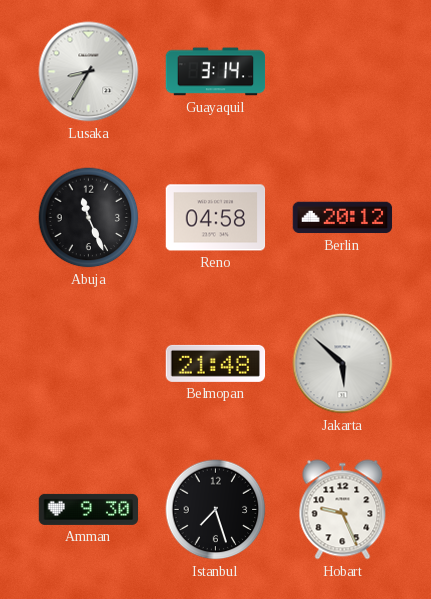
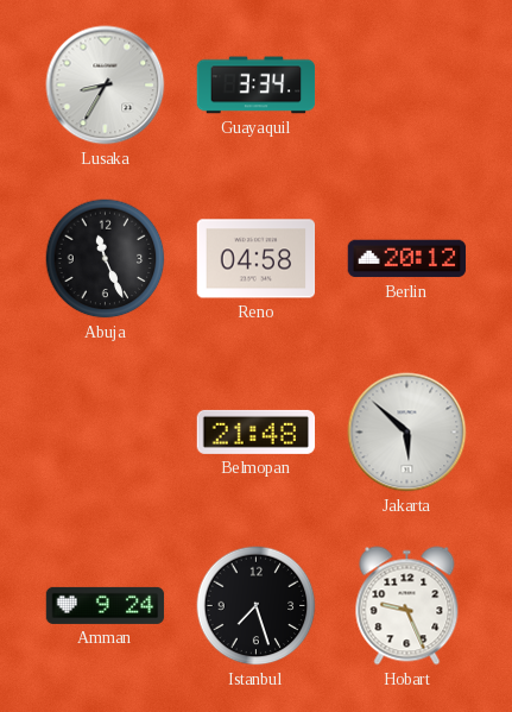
Guayaquil: 3:14 -> 3:34
Amman: 9:30 -> 9:24
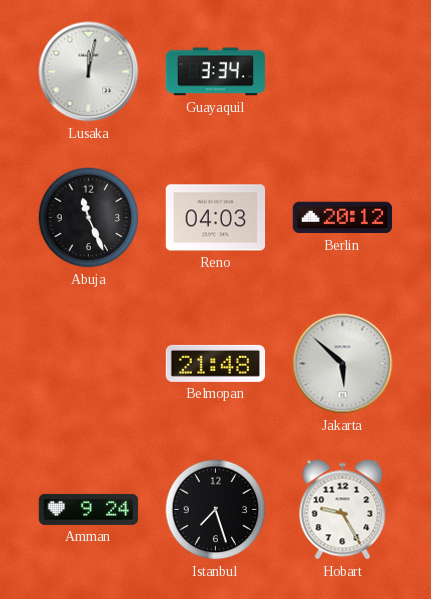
Lusaka: 8:35 -> 12:02
Reno: 04:58 -> 04:03
Hobart: 9:26 -> 9:25
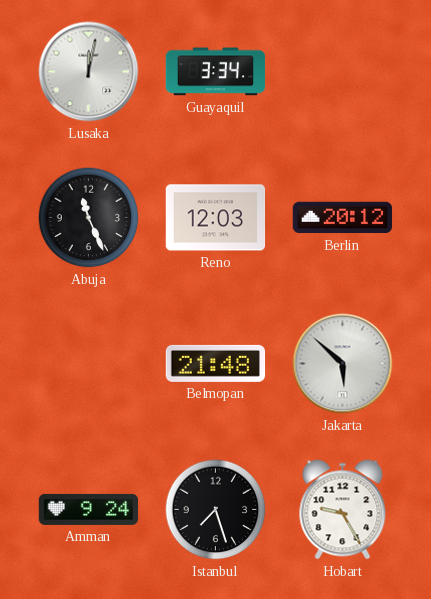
Reno: 04:03 -> 12:03
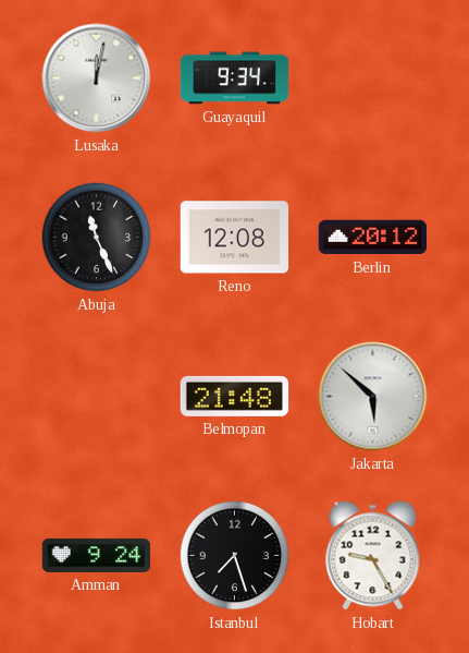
Guayaquil: 3:34 -> 9:34
Reno: 12:03 -> 12:08
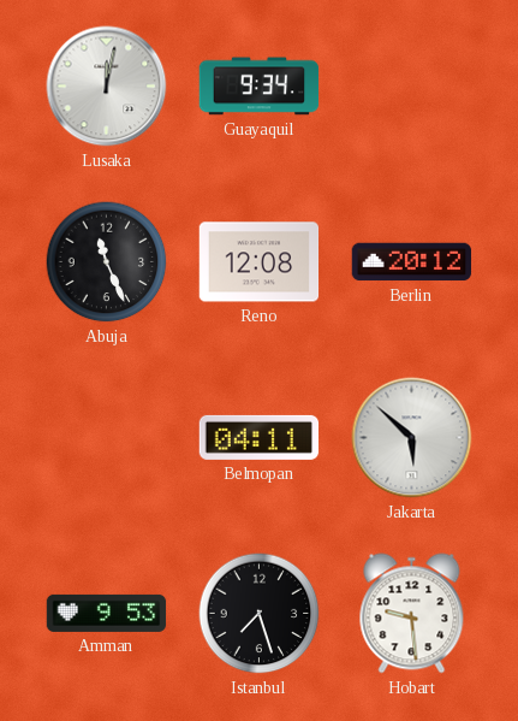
Belmopan: 21:48 -> 04:11
Amman: 9:24 -> 9:53
Hobart: 9:25 -> 9:29
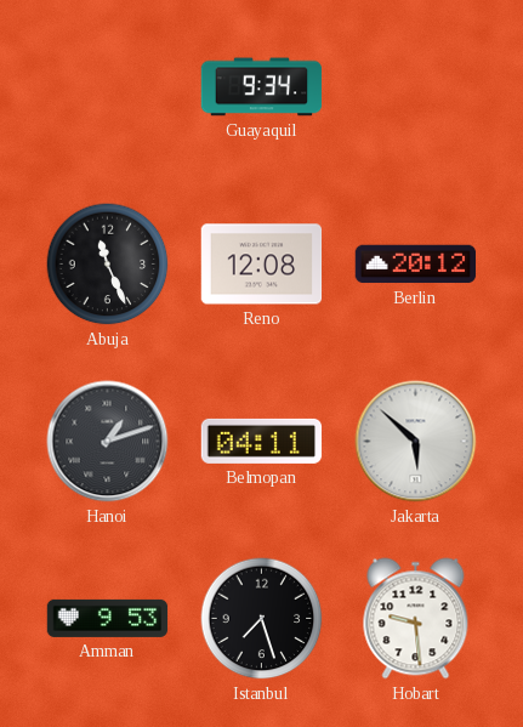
Lusaka: 12:02 -> none
Hanoi: none -> 1:12
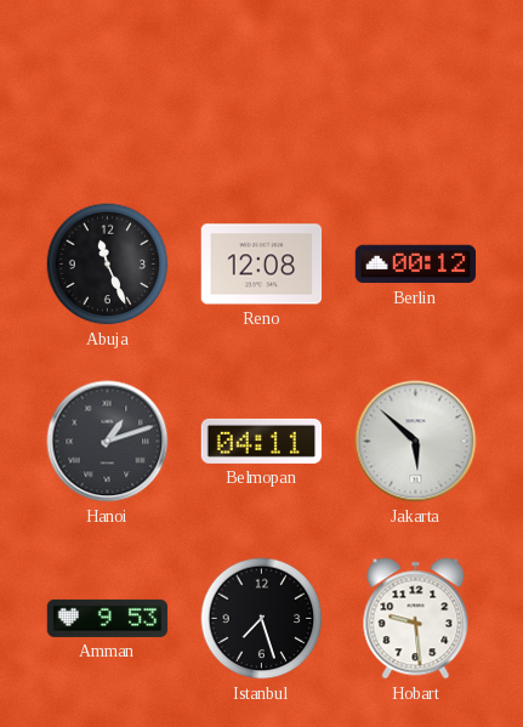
Guayaquil: 9:34 -> none
Berlin: 20:12 -> 00:12
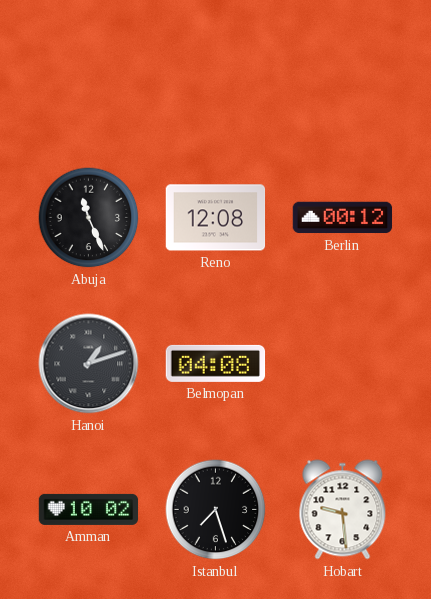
Belmopan: 04:11 -> 04:08
Jakarta: 5:52 -> none
Amman: 9:53 -> 10:02
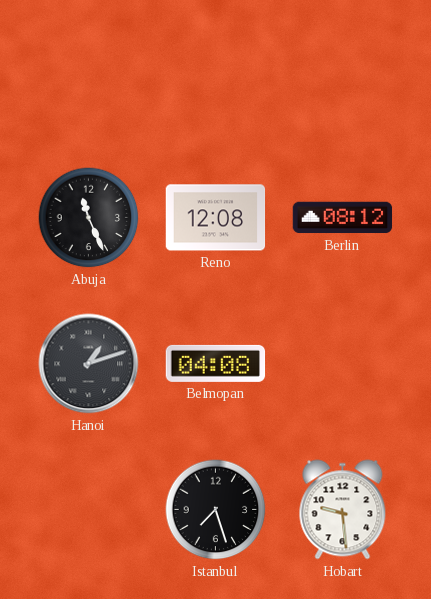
Berlin: 00:12 -> 08:12
Amman: 10:02 -> none
